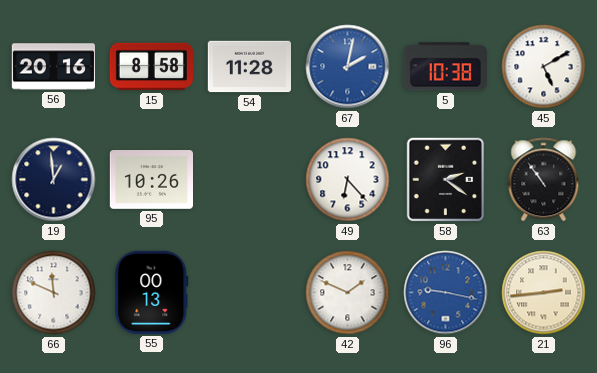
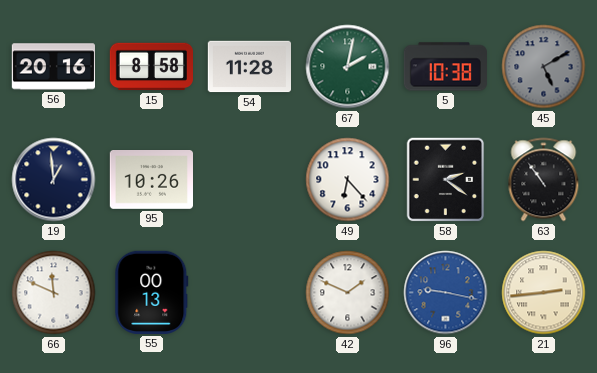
67 dial: blue -> green
45 dial: white -> grey
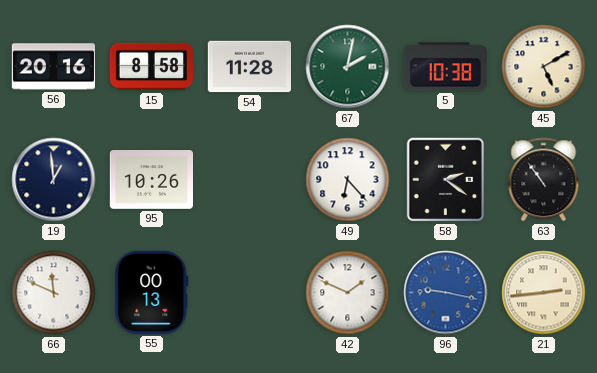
45 dial: grey -> cream
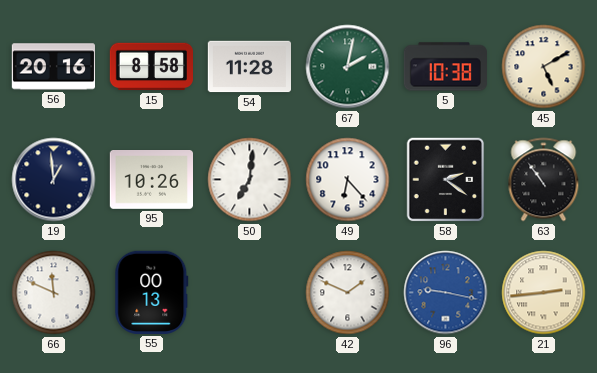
50: none -> 7:01
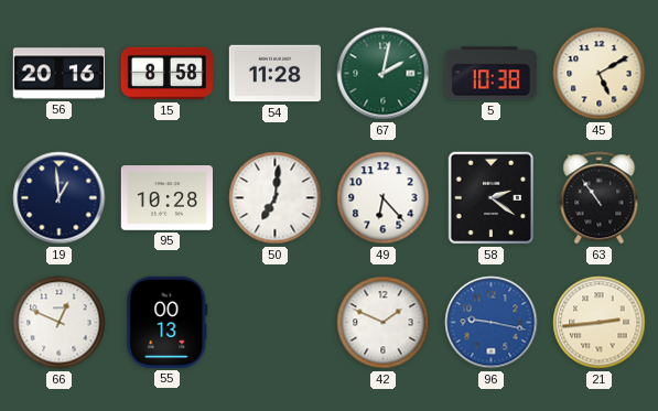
95: 10:26 -> 10:28
66: 11:49 -> 12:49
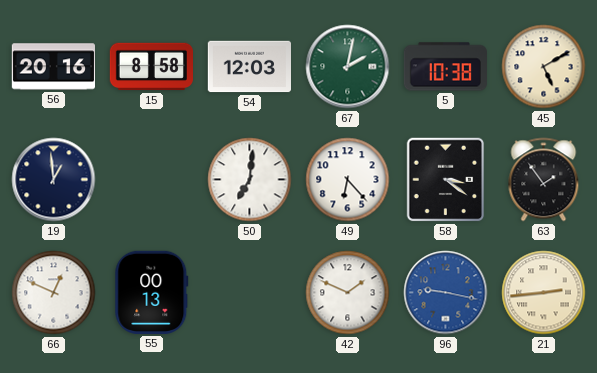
54: 11:28 -> 12:03
95: 10:28 -> none
58: 2:21 -> 3:21
63: 10:54 -> 1:54
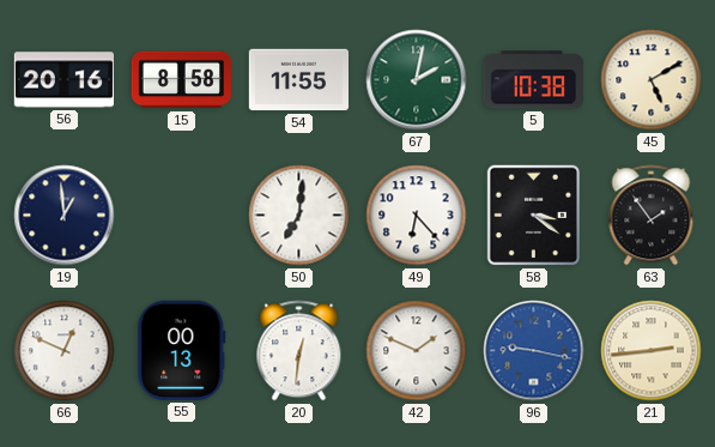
54: 12:03 -> 11:55
20: none -> 12:31
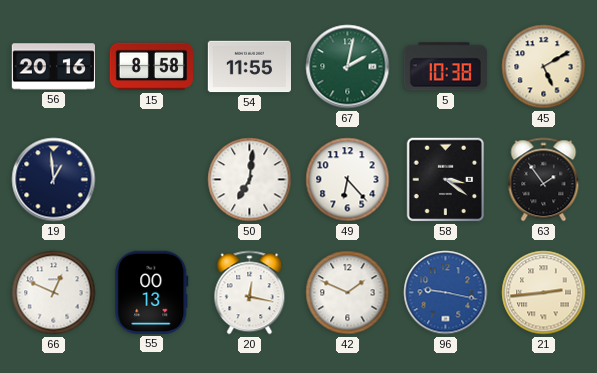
20: 12:31 -> 12:17
